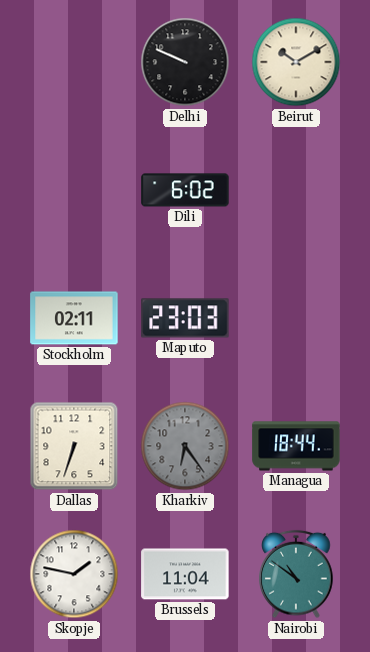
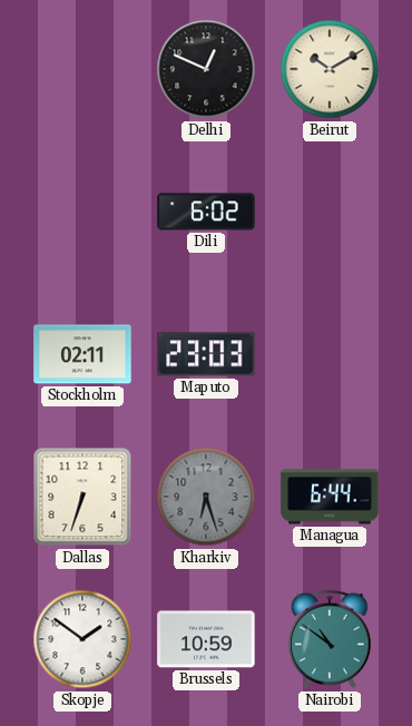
Delhi: 9:49 -> 12:49
Kharkiv: 6:24 -> 6:27
Managua: 18:44 -> 6:44
Skopje: 1:47 -> 1:51
Brussels: 11:04 -> 10:59
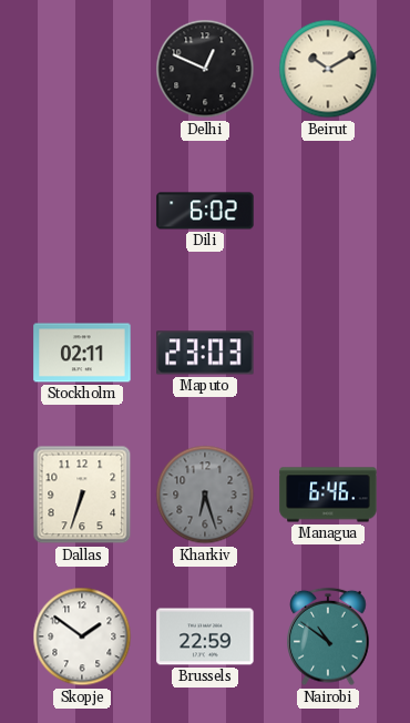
Managua: 6:44 -> 6:46
Brussels: 10:59 -> 22:59
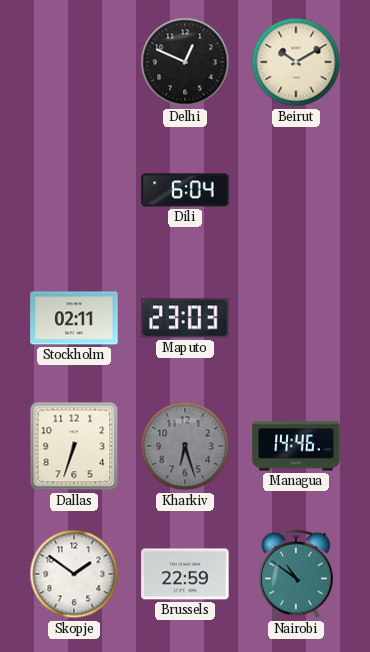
Dili: 6:02 -> 6:04
Managua: 6:46 -> 14:46
